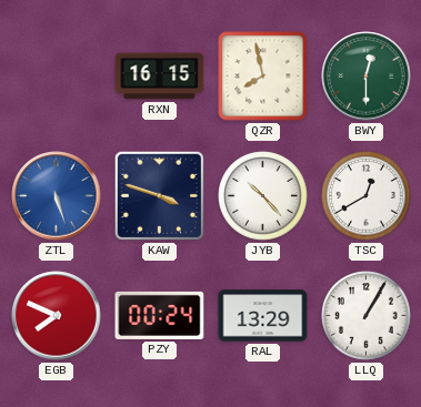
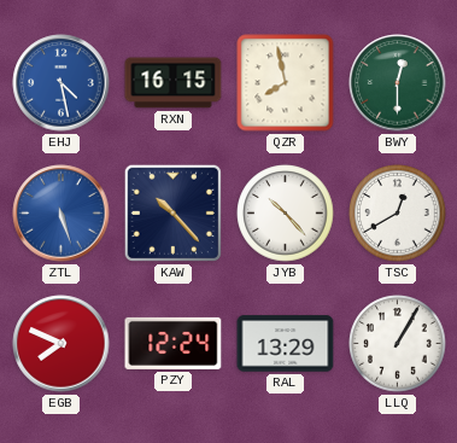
EHJ: none -> 4:28
KAW: 3:48 -> 10:23
PZY: 00:24 -> 12:24
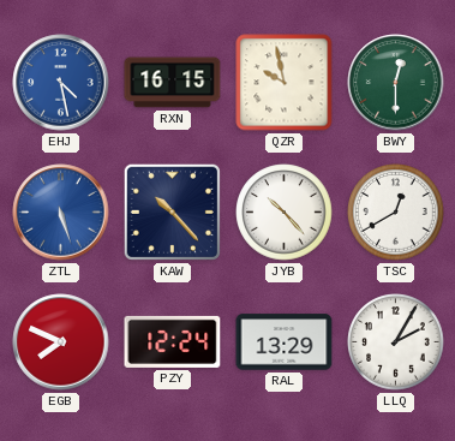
QZR: 7:58 -> 9:58
LLQ: 1:05 -> 2:05
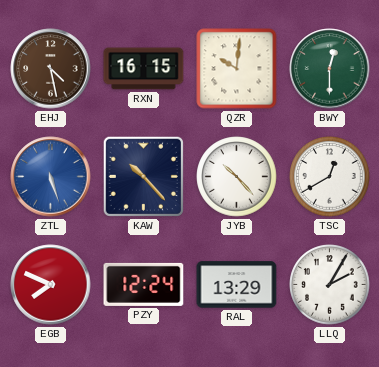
EHJ dial: blue -> brown
QZR: 9:58 -> 10:01
